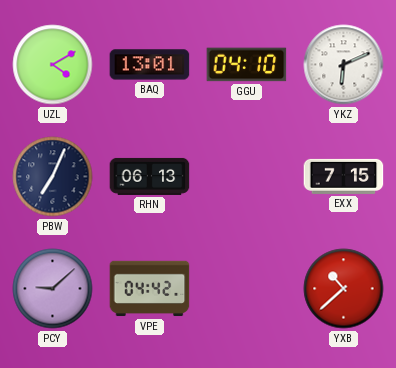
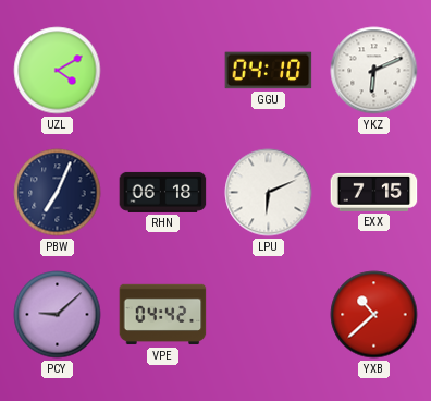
BAQ: 13:01 -> none
RHN: 06:13 -> 06:18
LPU: none -> 6:11
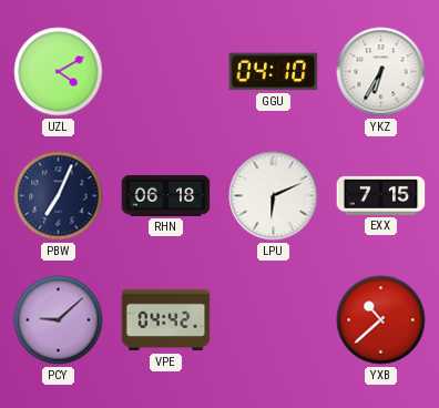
YKZ: 6:11 -> 6:35
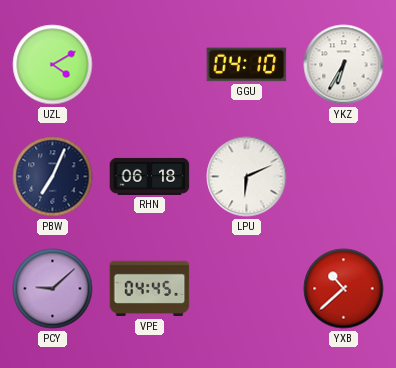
EXX: 7:15 -> none
VPE: 04:42 -> 04:45
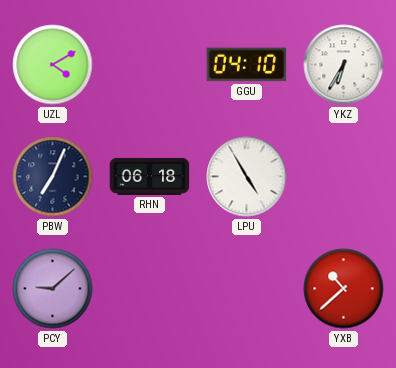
LPU: 6:11 -> 4:55
VPE: 04:45 -> none
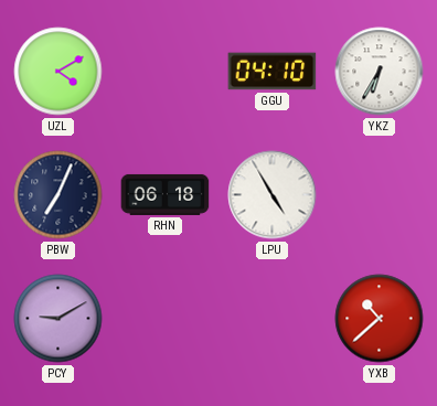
PCY: 9:08 -> 9:10
